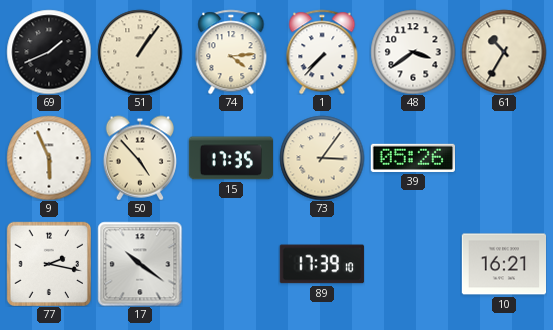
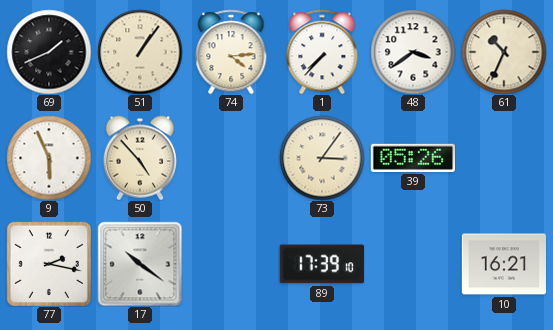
61: 10:35 -> 10:34
15: 17:35 -> none
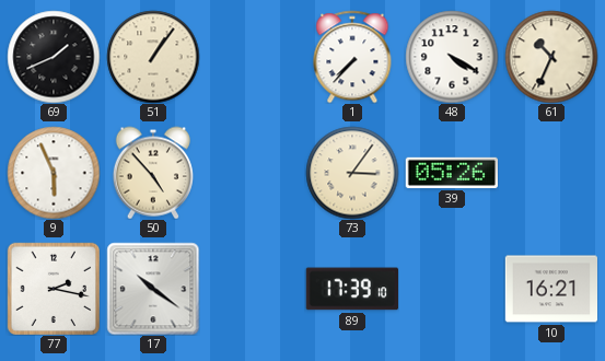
74: 4:14 -> none
48: 3:39 -> 4:20
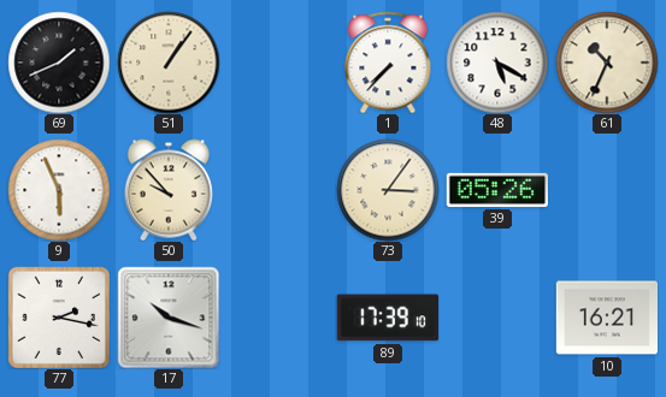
48: 4:20 -> 5:20
50: 4:53 -> 9:53
17: 10:21 -> 10:18
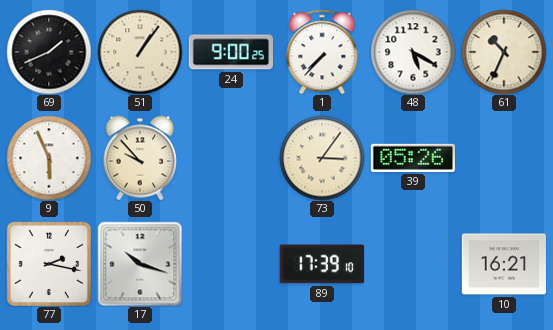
24: none -> 9:00
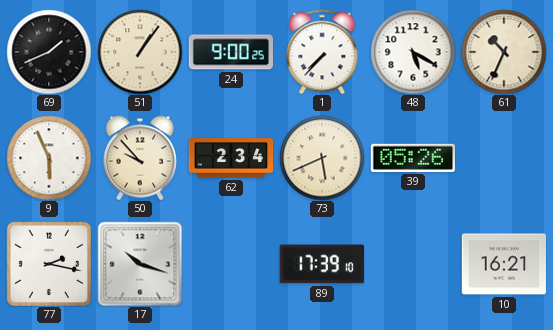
62: none -> 2:34
73: 3:06 -> 5:41
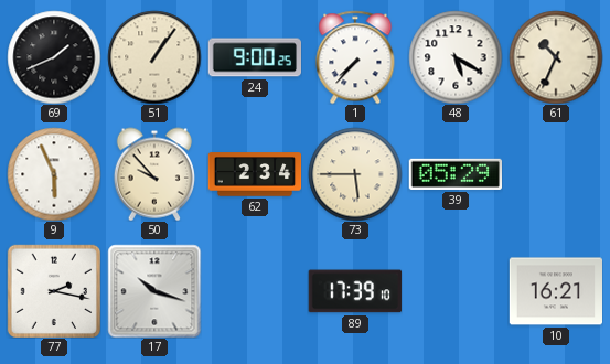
73: 5:41 -> 5:45
39: 05:26 -> 05:29
